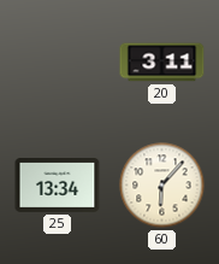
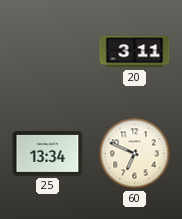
60: 6:07 -> 6:49
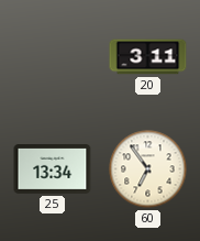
60: 6:49 -> 6:54
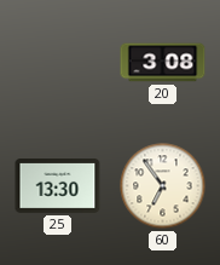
20: 3:11 -> 3:08
25: 13:34 -> 13:30
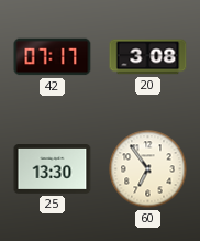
42: none -> 07:17
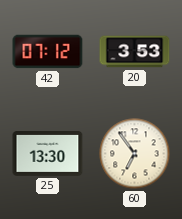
42: 07:17 -> 07:12
20: 3:08 -> 3:53
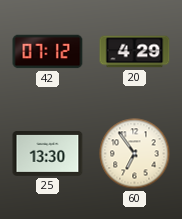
20: 3:53 -> 4:29
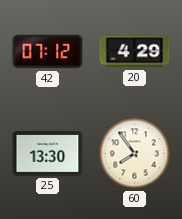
60: 6:54 -> 7:54
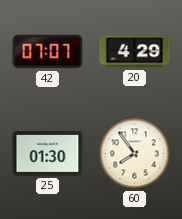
42: 07:12 -> 07:07
25: 13:30 -> 01:30
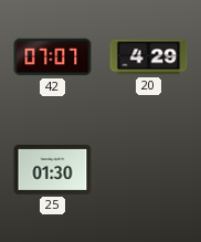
60: 7:54 -> none
